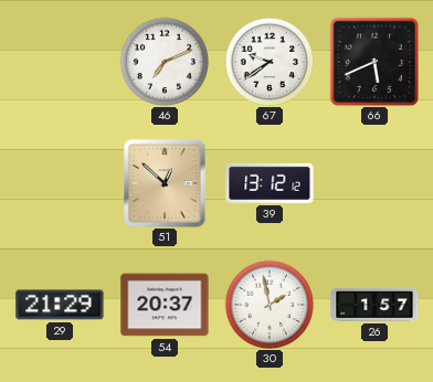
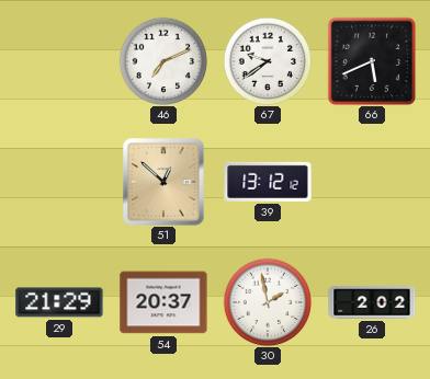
26: 1:57 -> 2:02
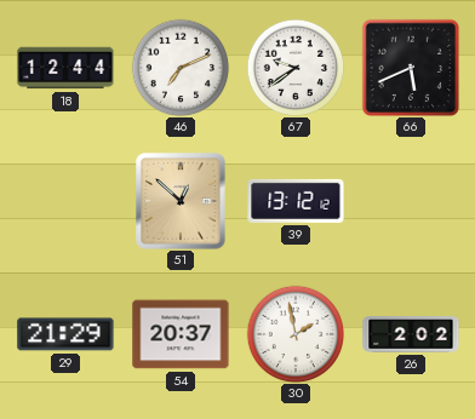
18: none -> 12:44
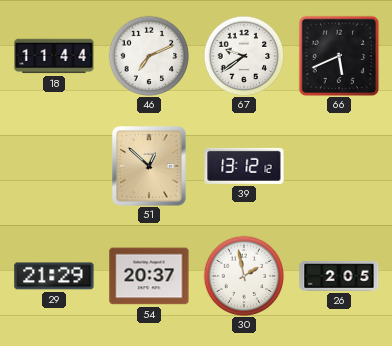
18: 12:44 -> 11:44
26: 2:02 -> 2:05
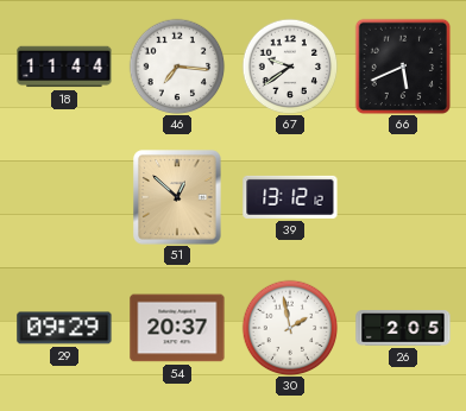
46: 7:11 -> 7:16
29: 21:29 -> 09:29
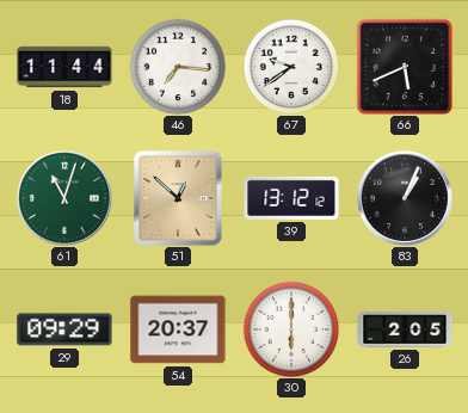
61: none -> 11:03
83: none -> 1:04
30: 1:58 -> 6:00
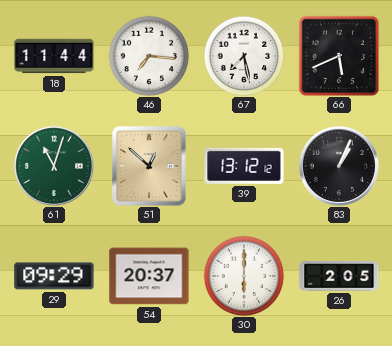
67: 9:39 -> 7:28
